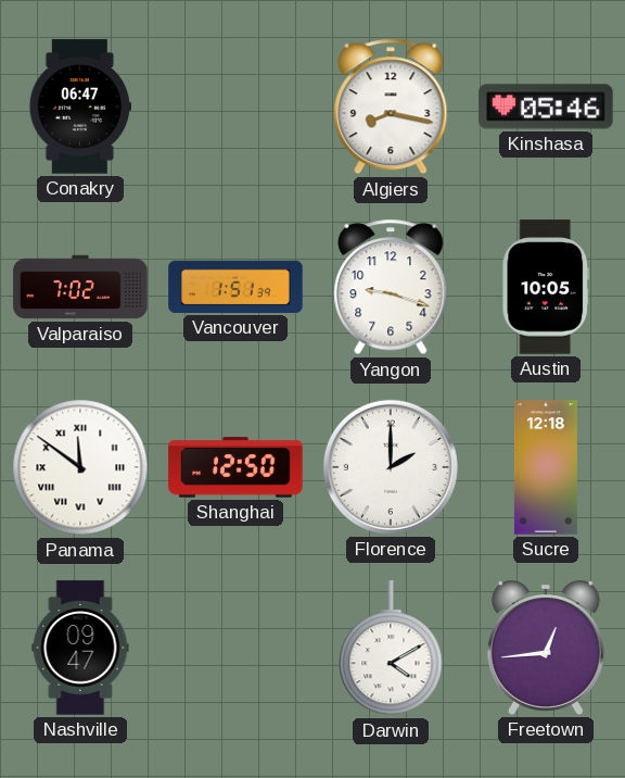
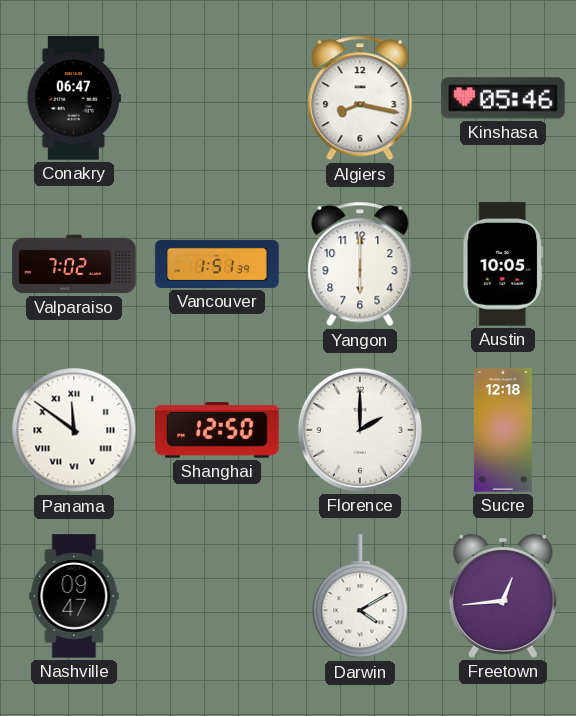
Yangon: 9:18 -> 6:00
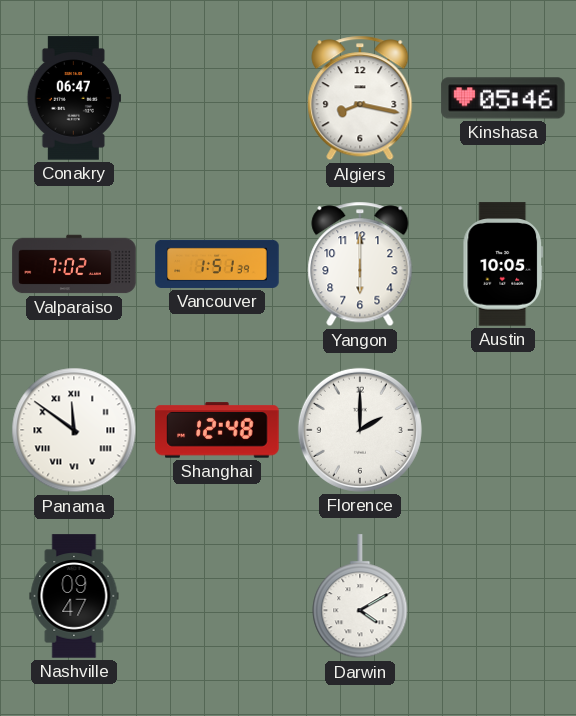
Shanghai: 12:50 -> 12:48
Sucre: 12:18 -> none
Freetown: 12:44 -> none
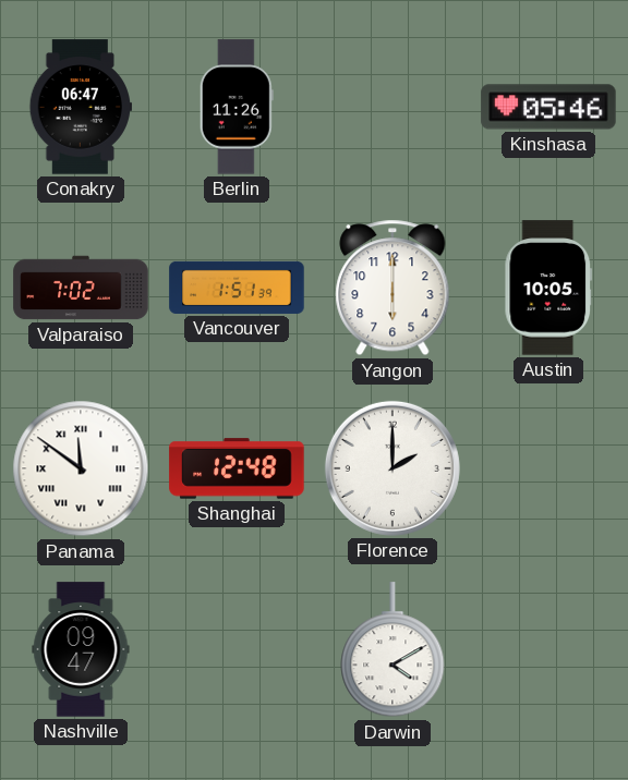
Berlin: none -> 11:26
Algiers: 8:17 -> none
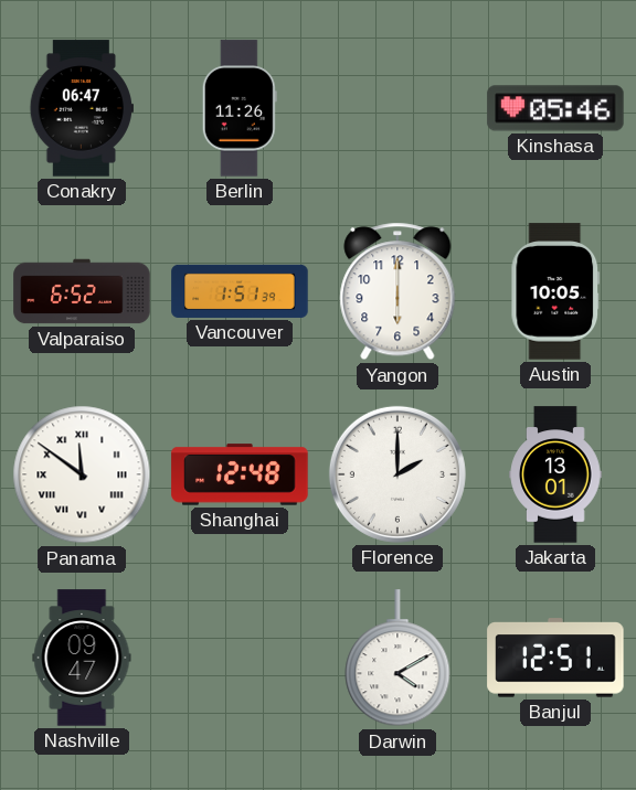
Valparaiso: 7:02 -> 6:52
Jakarta: none -> 13:01
Banjul: none -> 12:51
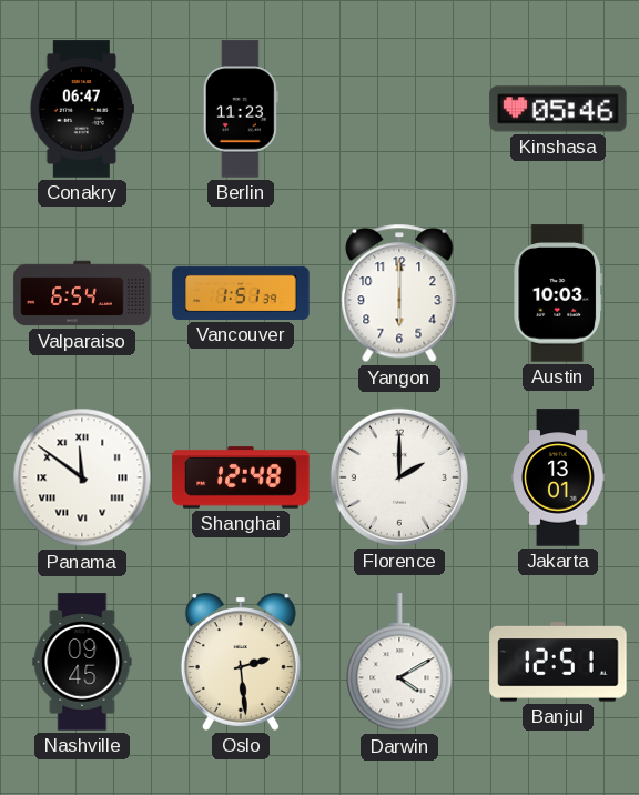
Berlin: 11:26 -> 11:23
Valparaiso: 6:52 -> 6:54
Austin: 10:05 -> 10:03
Nashville: 09:47 -> 09:45
Oslo: none -> 2:29
